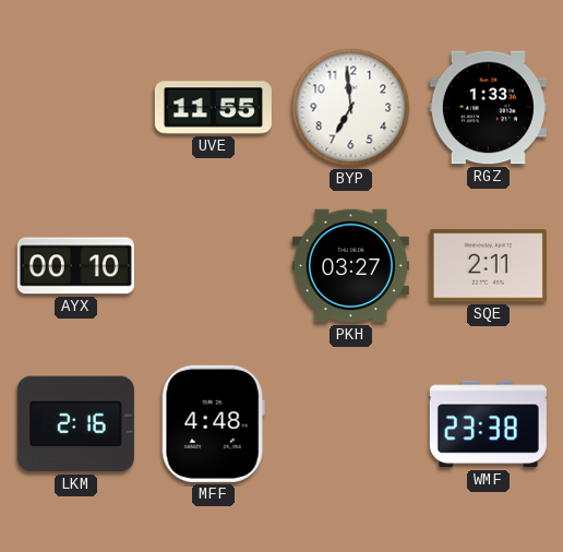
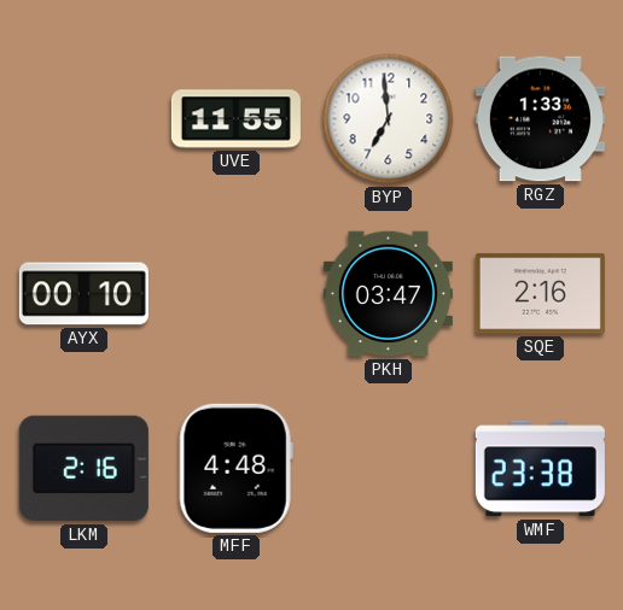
PKH: 03:27 -> 03:47
SQE: 2:11 -> 2:16
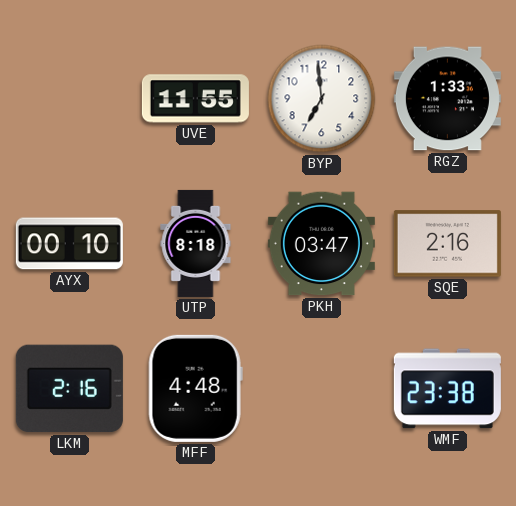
UTP: none -> 8:18
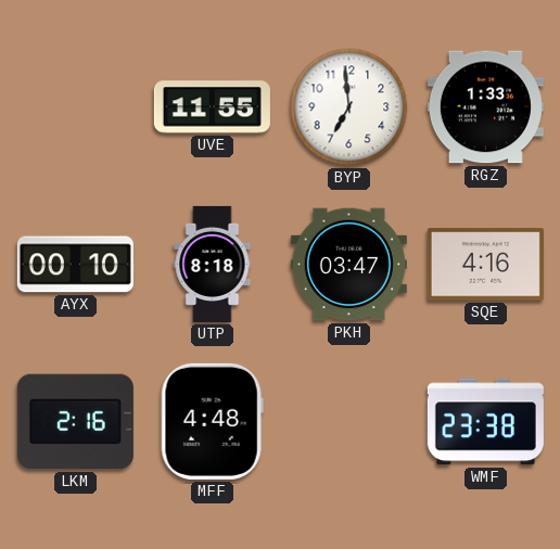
SQE: 2:16 -> 4:16
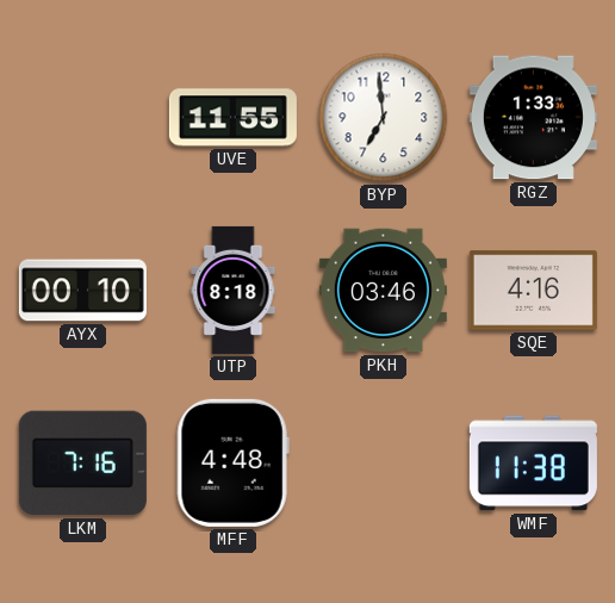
PKH: 03:47 -> 03:46
LKM: 2:16 -> 7:16
WMF: 23:38 -> 11:38
